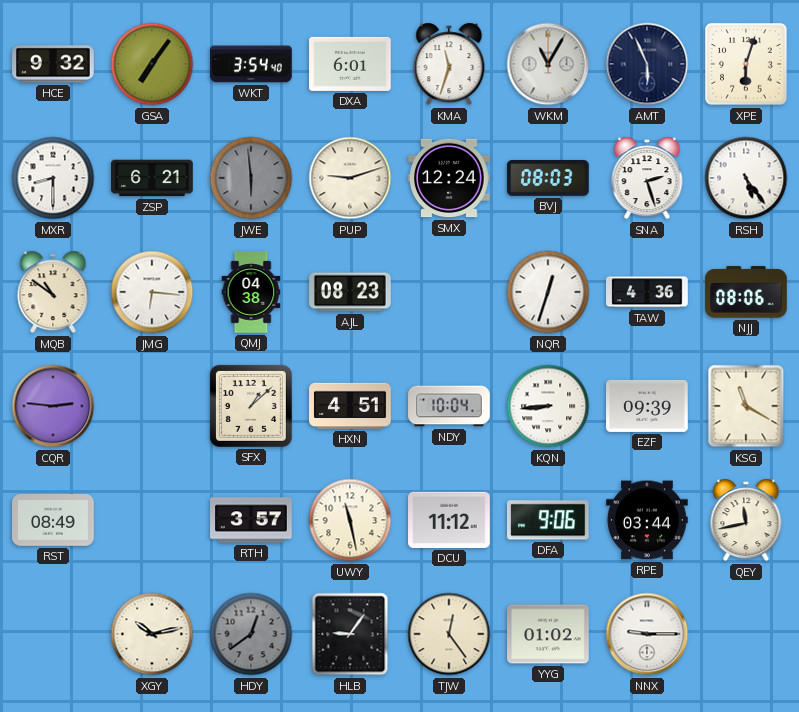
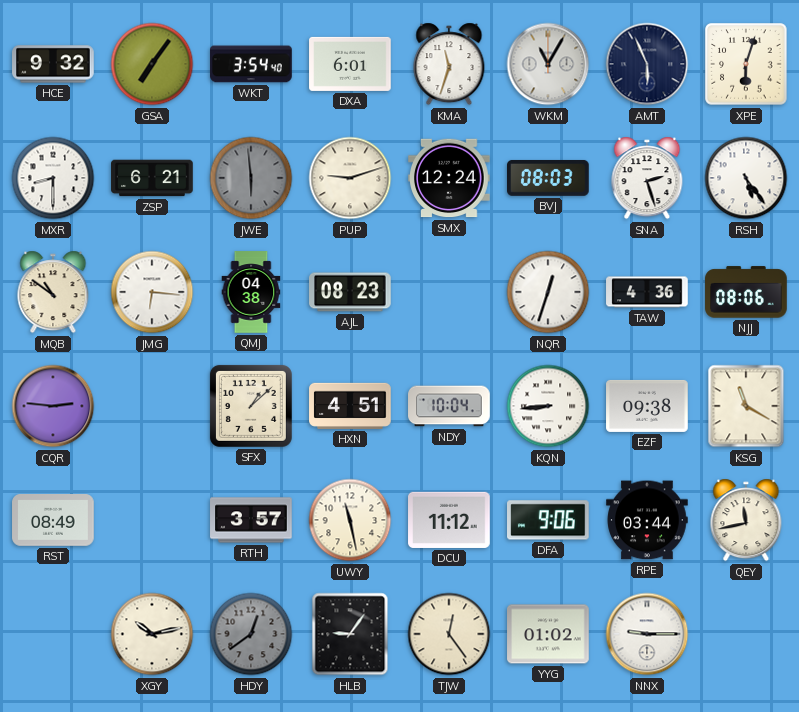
EZF: 09:39 -> 09:38
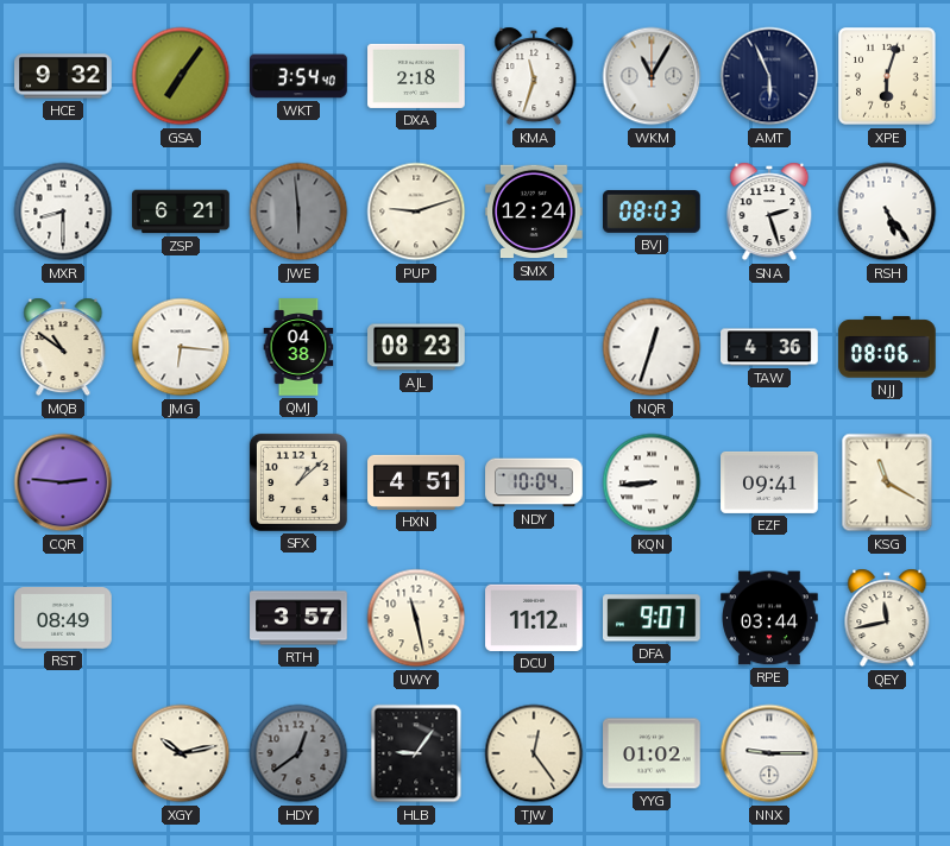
DXA: 6:01 -> 2:18
EZF: 09:38 -> 09:41
DFA: 9:06 -> 9:07
